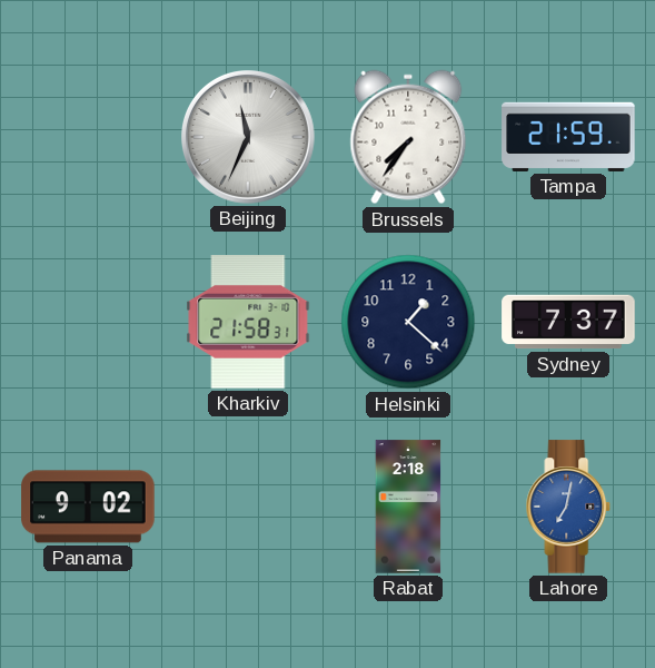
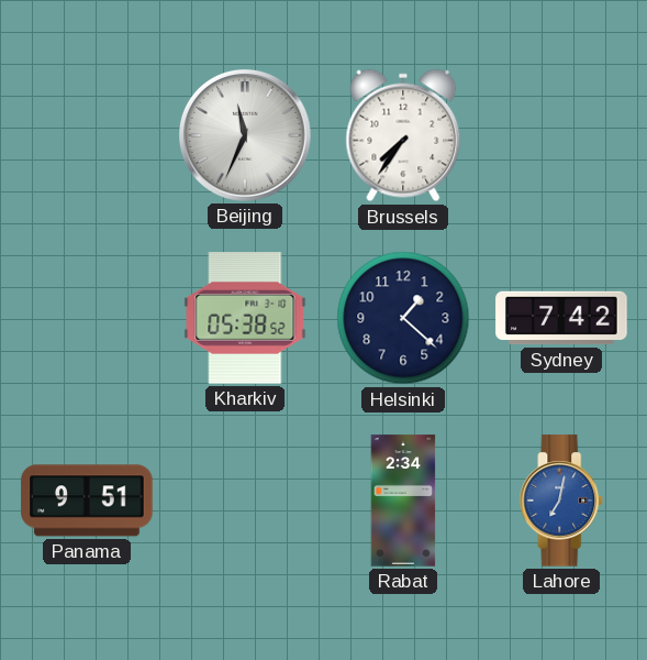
Tampa: 21:59 -> none
Kharkiv: 21:58 -> 05:38
Sydney: 7:37 -> 7:42
Panama: 9:02 -> 9:51
Rabat: 2:18 -> 2:34
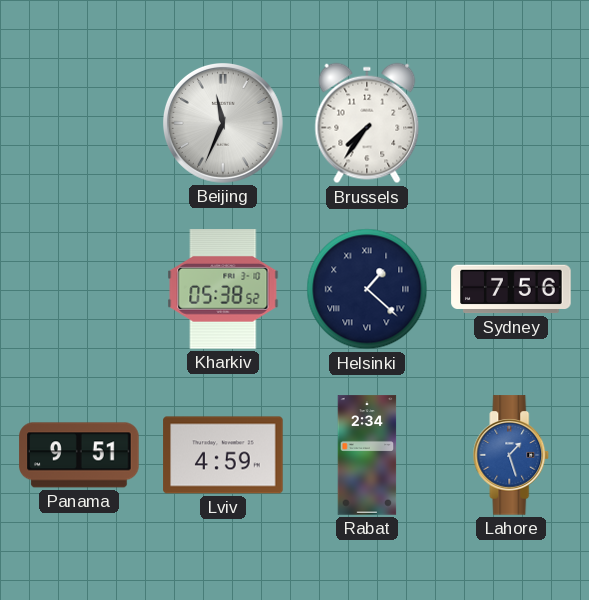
Helsinki numerals: Arabic -> Roman
Sydney: 7:42 -> 7:56
Lviv: none -> 4:59
Lahore: 7:02 -> 1:27
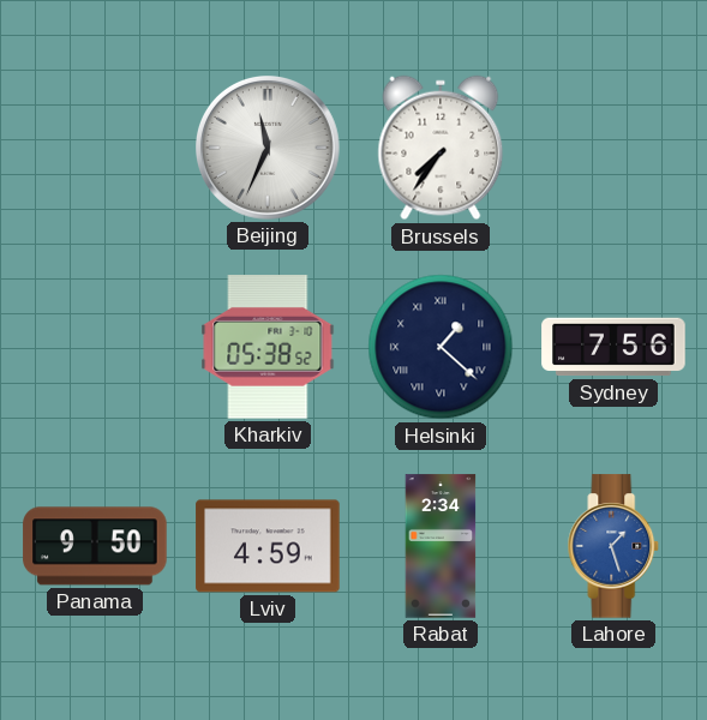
Panama: 9:51 -> 9:50
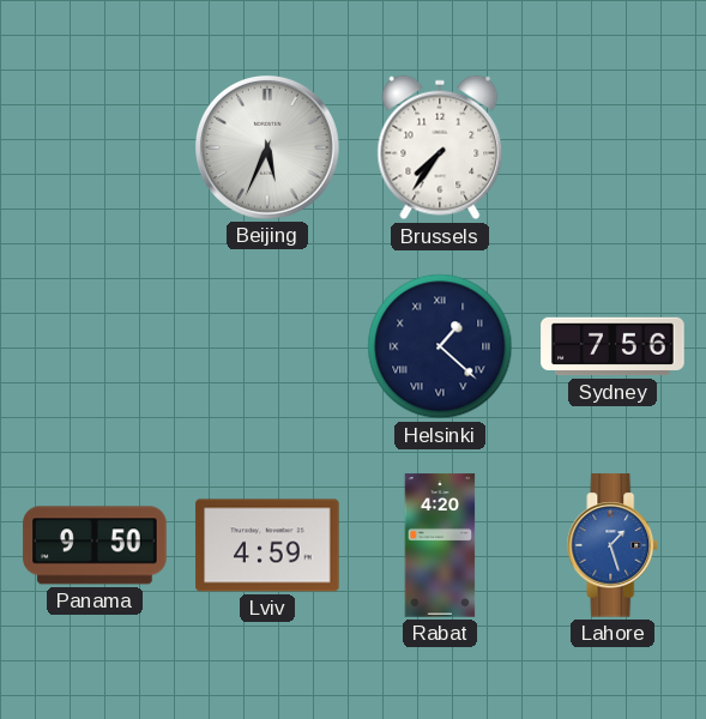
Beijing: 11:34 -> 5:34
Kharkiv: 05:38 -> none
Rabat: 2:34 -> 4:20
